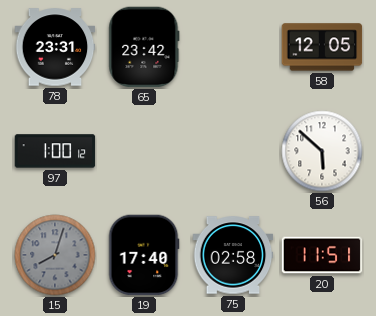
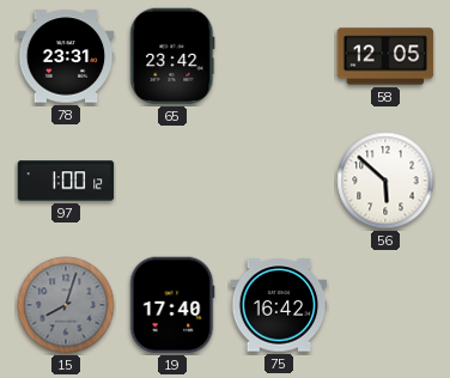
75: 02:58 -> 16:42
20: 11:51 -> none
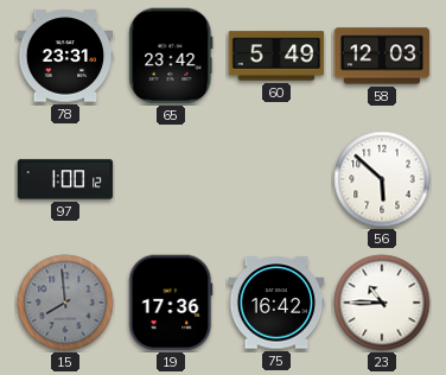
60: none -> 5:49
58: 12:05 -> 12:03
15: 8:03 -> 7:59
19: 17:40 -> 17:36
23: none -> 10:45
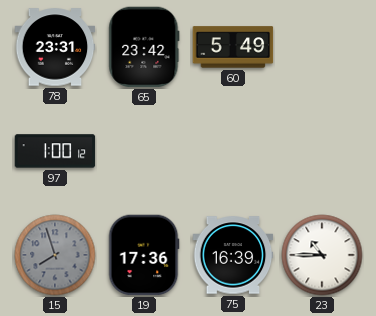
58: 12:03 -> none
56: 5:52 -> none
15: 7:59 -> 7:57
75: 16:42 -> 16:39
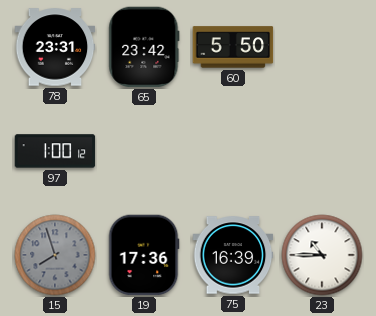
60: 5:49 -> 5:50
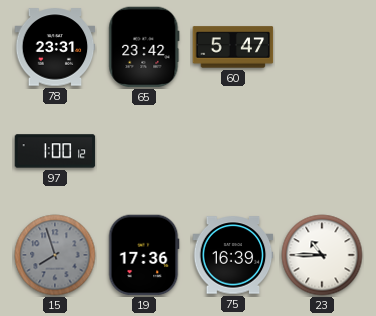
60: 5:50 -> 5:47
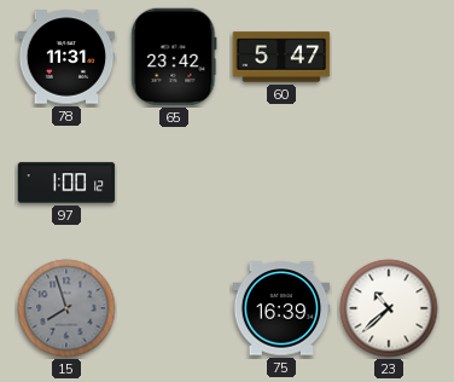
78: 23:31 -> 11:31
19: 17:36 -> none
23: 10:45 -> 10:38
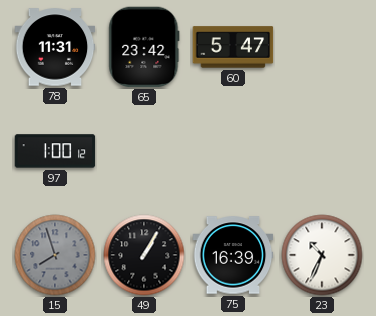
49: none -> 1:05
23: 10:38 -> 10:34
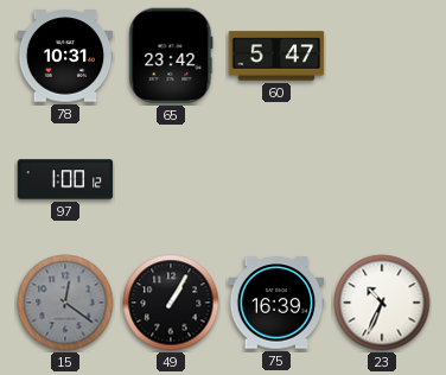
78: 11:31 -> 10:31
15: 7:57 -> 12:21
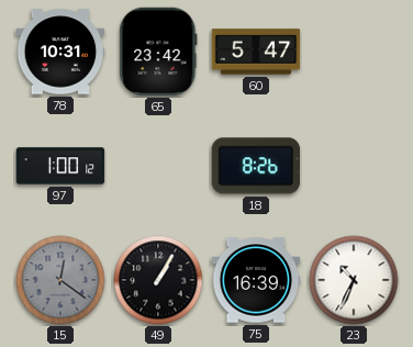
18: none -> 8:26
